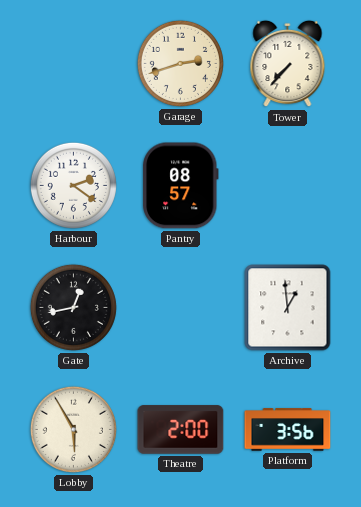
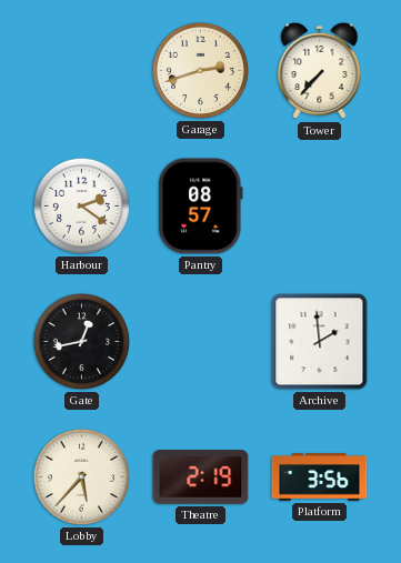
Archive: 12:59 -> 1:59
Lobby: 5:55 -> 5:37
Theatre: 2:00 -> 2:19
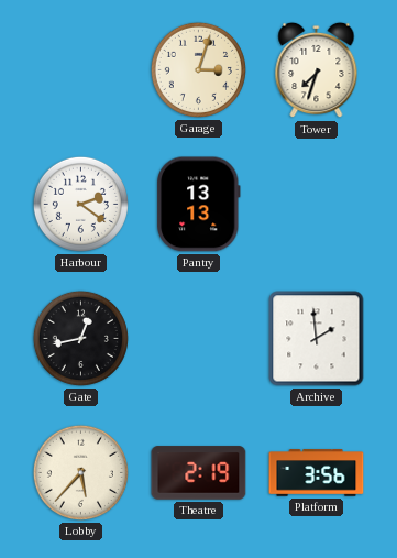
Garage: 2:42 -> 3:03
Tower: 7:37 -> 7:33
Pantry: 08:57 -> 13:13
